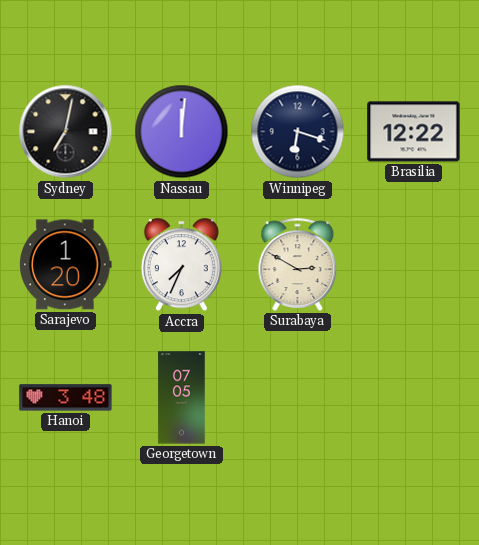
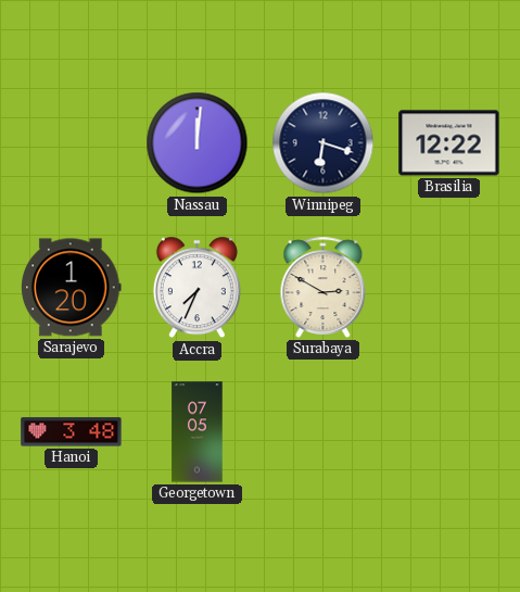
Sydney: 7:02 -> none
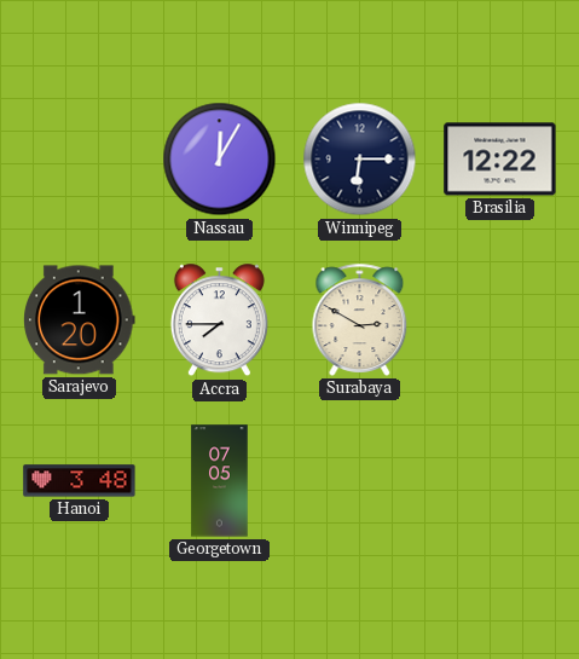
Nassau: 12:01 -> 12:05
Winnipeg: 6:18 -> 6:15
Accra: 7:34 -> 7:45
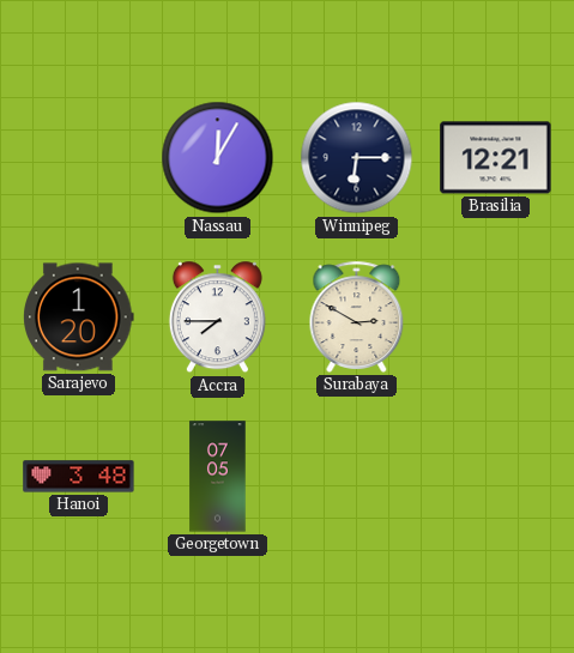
Brasilia: 12:22 -> 12:21
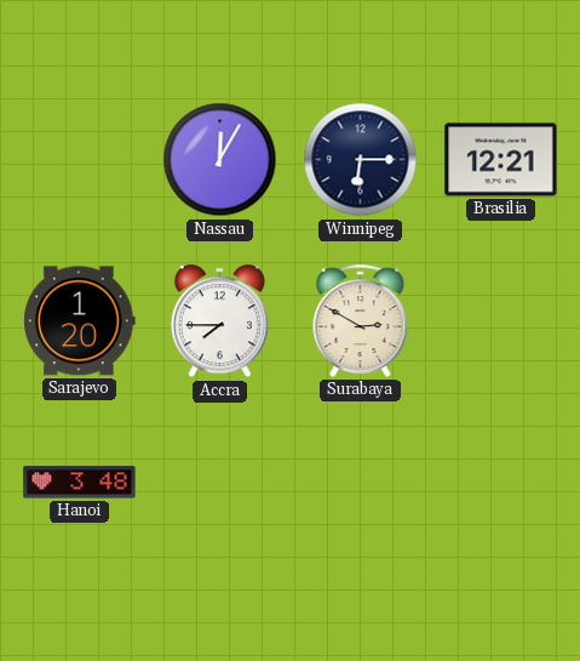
Georgetown: 07:05 -> none
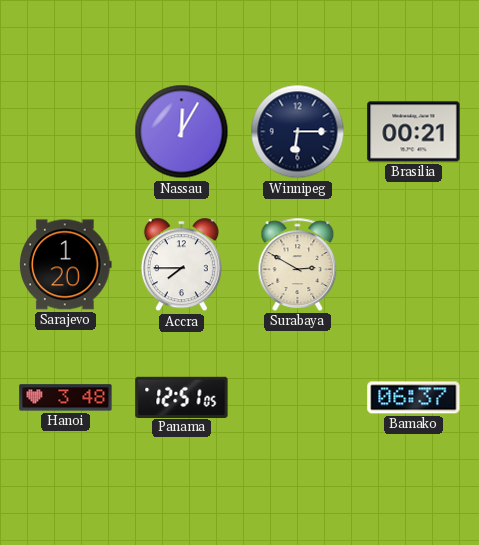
Brasilia: 12:21 -> 00:21
Panama: none -> 12:51
Bamako: none -> 06:37
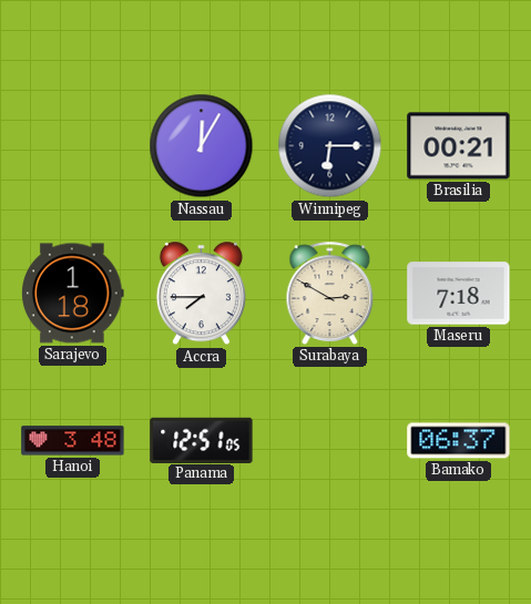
Sarajevo: 1:20 -> 1:18
Maseru: none -> 7:18
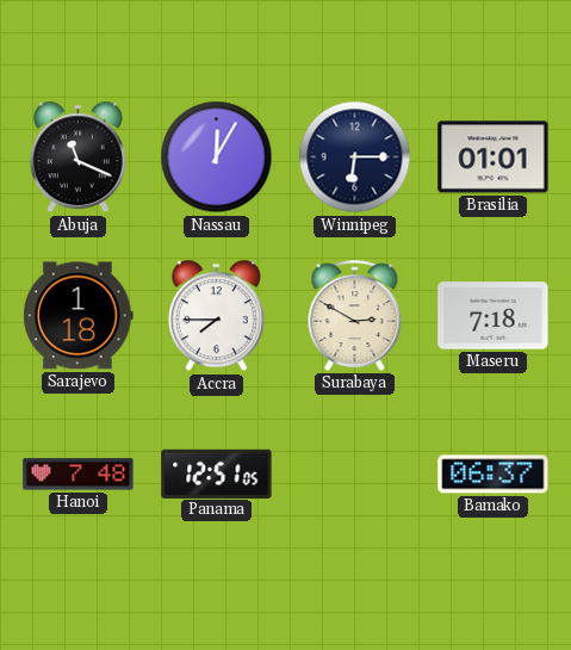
Abuja: none -> 11:19
Brasilia: 00:21 -> 01:01
Hanoi: 3:48 -> 7:48
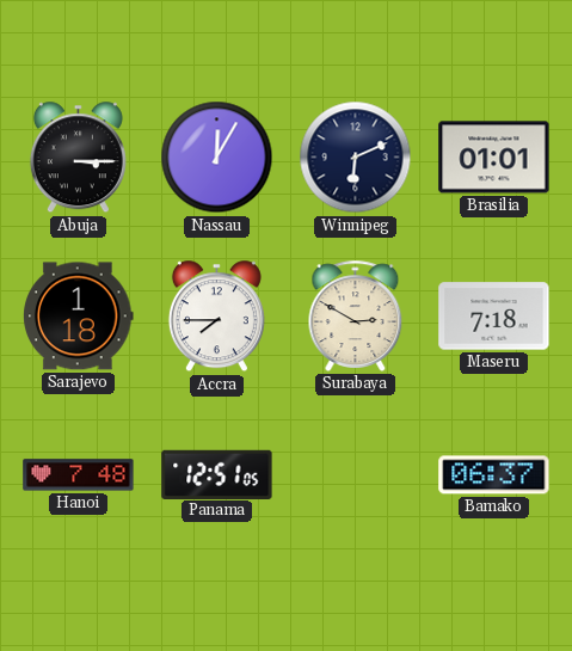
Abuja: 11:19 -> 3:15
Winnipeg: 6:15 -> 6:11
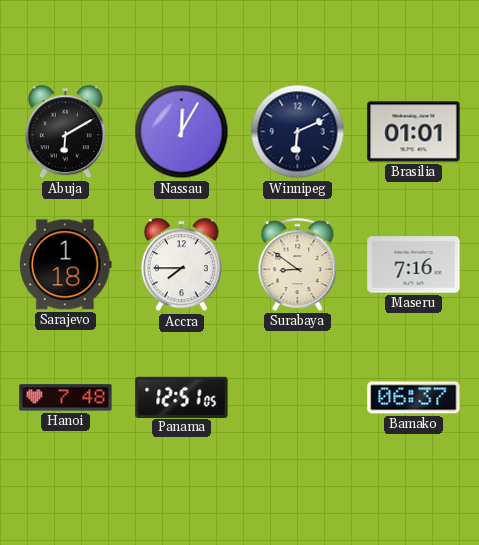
Abuja: 3:15 -> 6:10
Surabaya: 2:50 -> 8:51
Maseru: 7:18 -> 7:16
